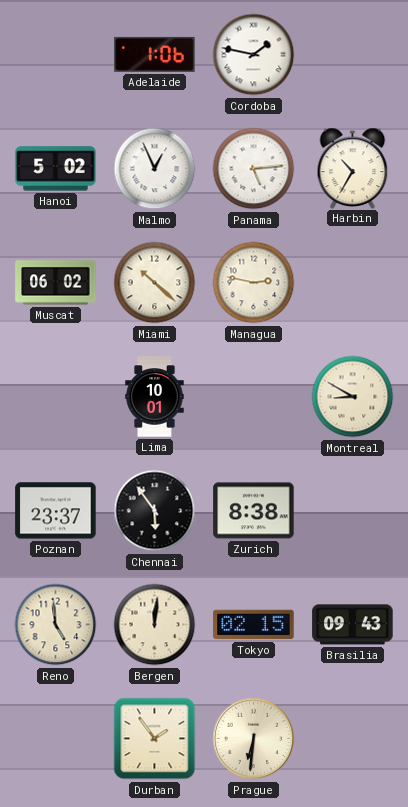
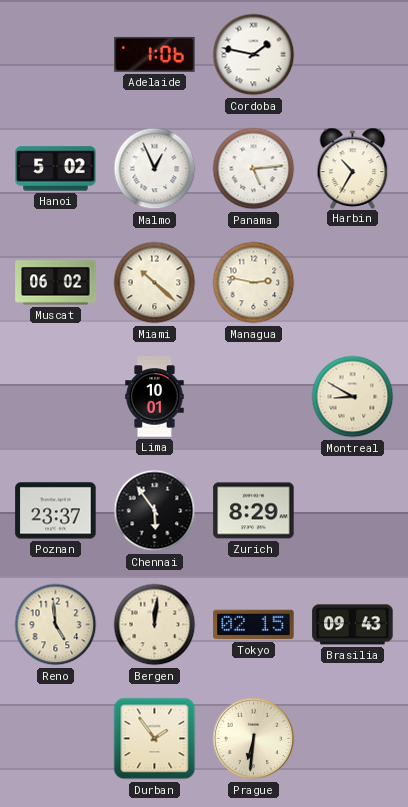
Zurich: 8:38 -> 8:29
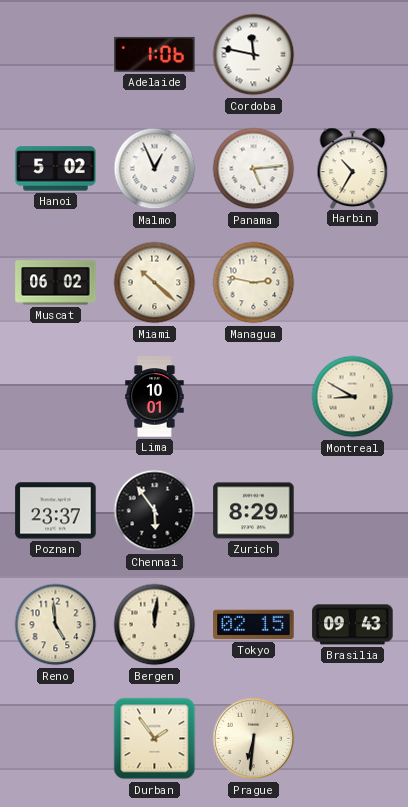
Cordoba: 1:47 -> 11:47
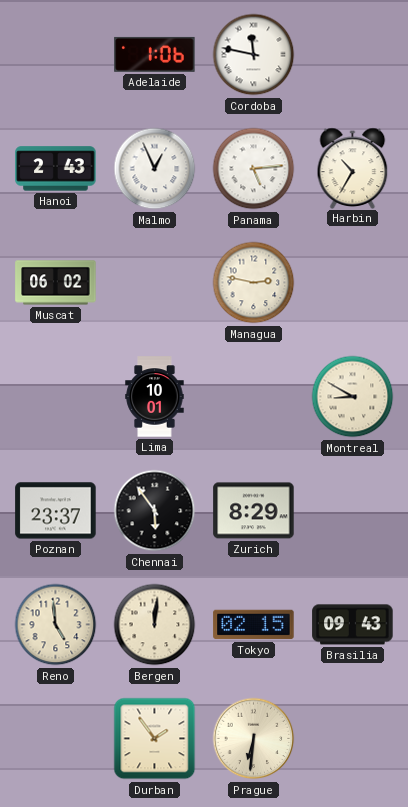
Hanoi: 5:02 -> 2:43
Miami: 10:22 -> none
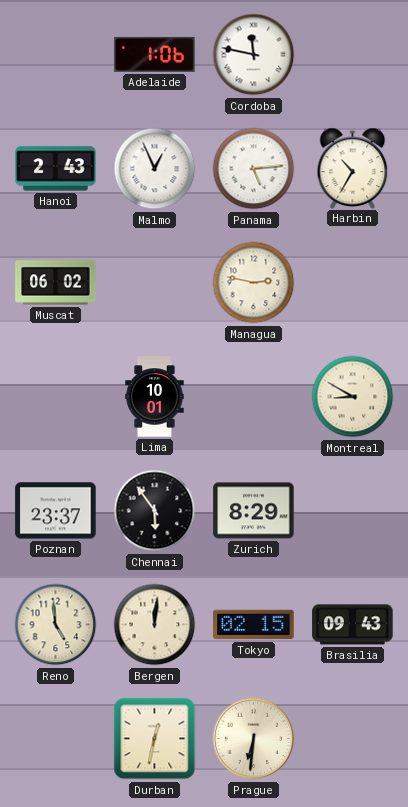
Durban: 1:54 -> 12:32
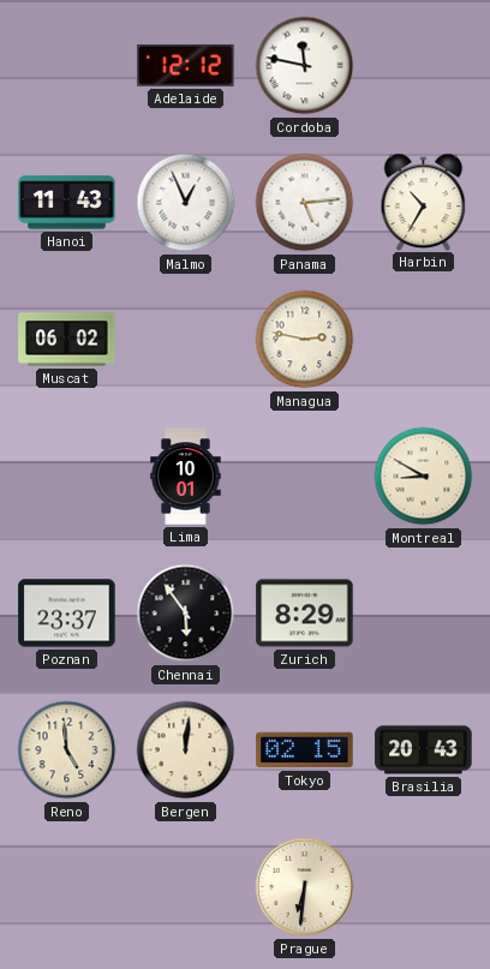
Adelaide: 1:06 -> 12:12
Hanoi: 2:43 -> 11:43
Brasilia: 09:43 -> 20:43
Durban: 12:32 -> none
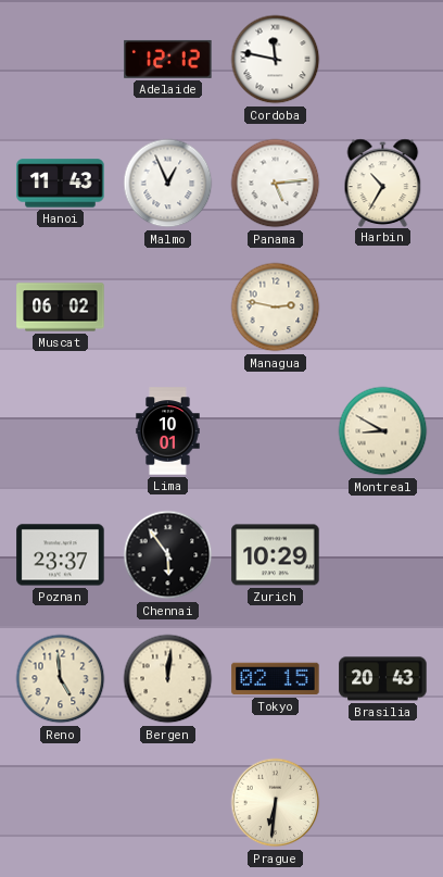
Zurich: 8:29 -> 10:29
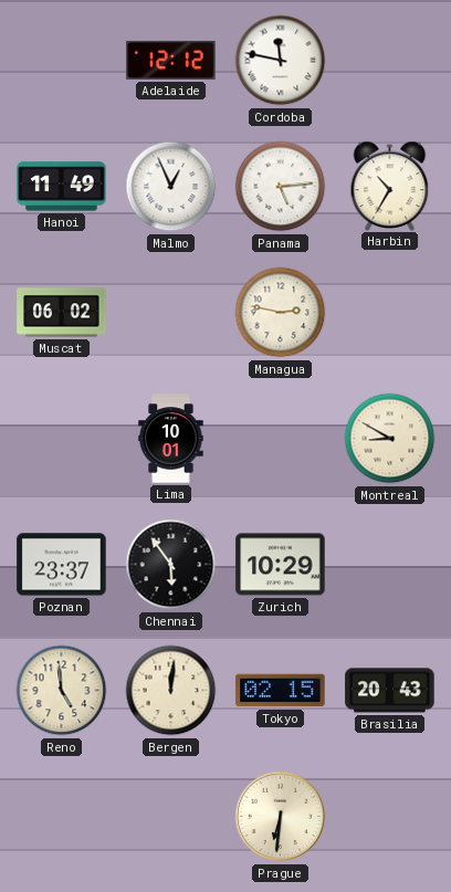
Hanoi: 11:43 -> 11:49
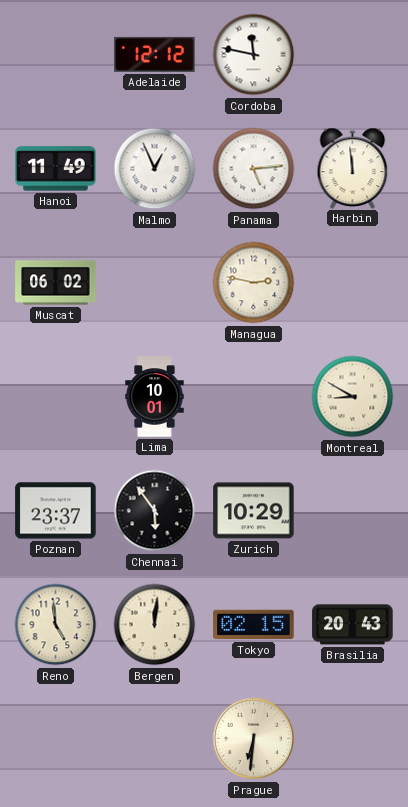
Harbin: 10:35 -> 11:59
